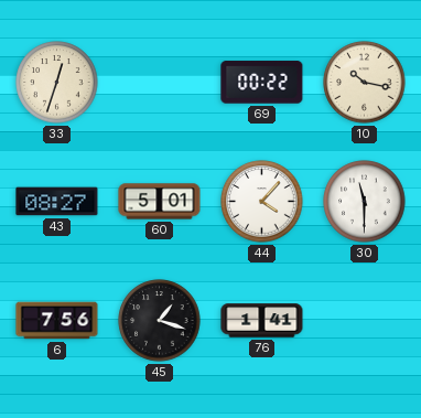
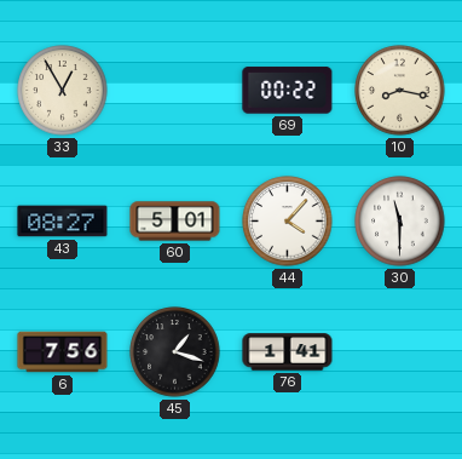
33: 12:33 -> 12:55
10: 10:17 -> 8:17
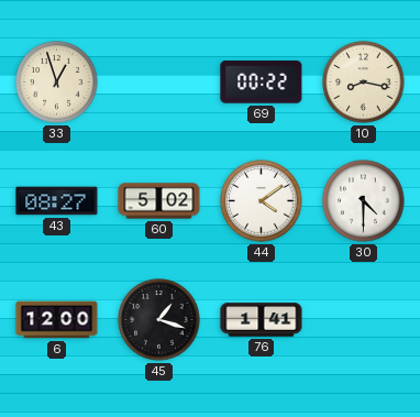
33: 12:55 -> 12:57
60: 5:01 -> 5:02
44: 4:07 -> 4:09
30: 11:30 -> 4:30
6: 7:56 -> 12:00
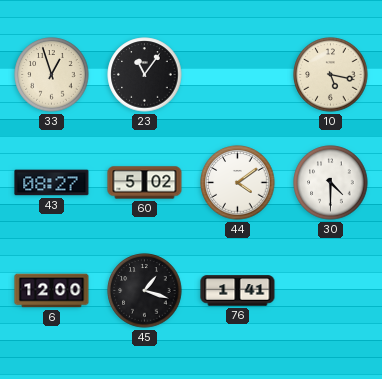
23: none -> 11:06
69: 00:22 -> none
10: 8:17 -> 5:17
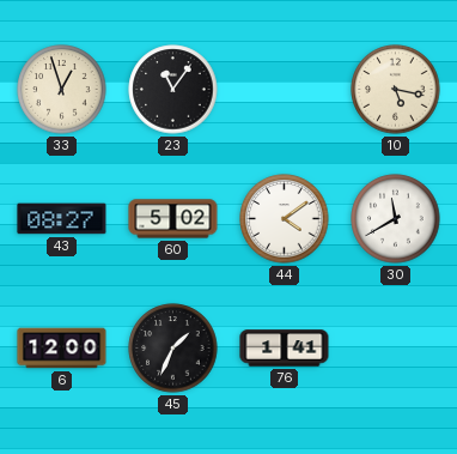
30: 4:30 -> 11:40
45: 1:18 -> 1:34
